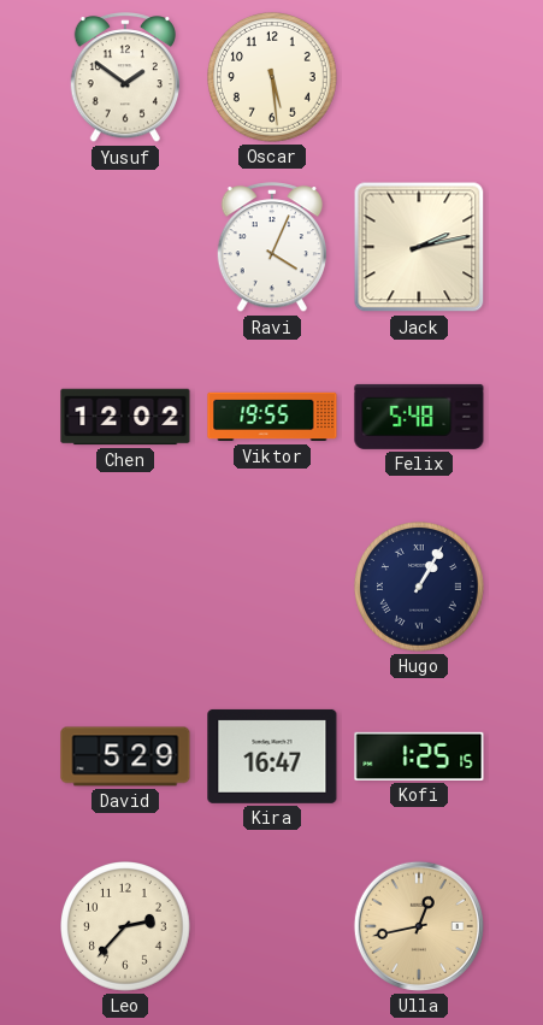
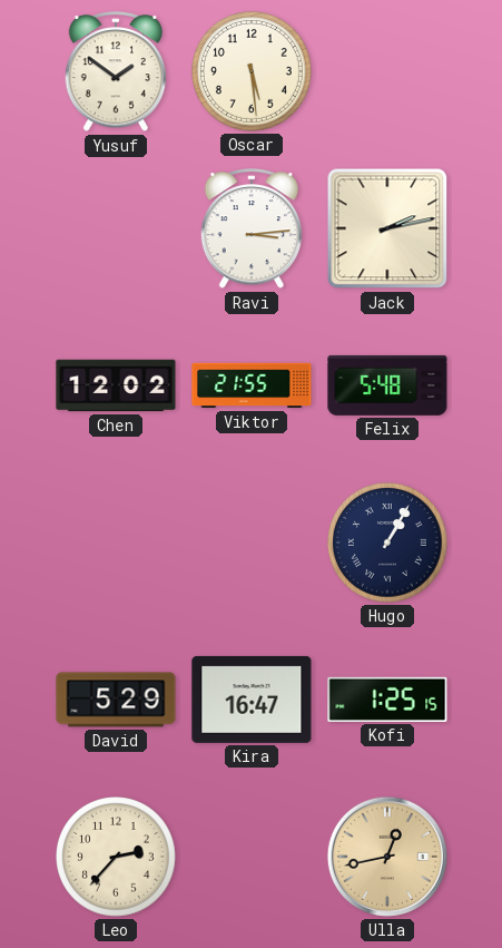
Ravi: 4:04 -> 3:14
Viktor: 19:55 -> 21:55
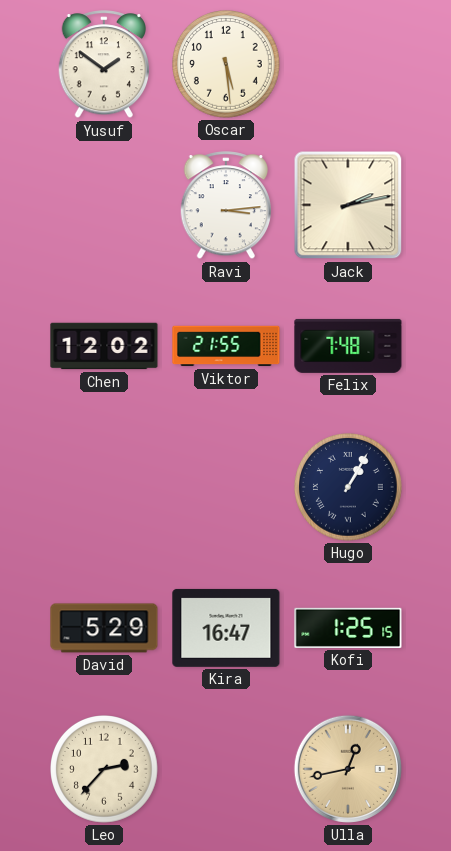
Felix: 5:48 -> 7:48
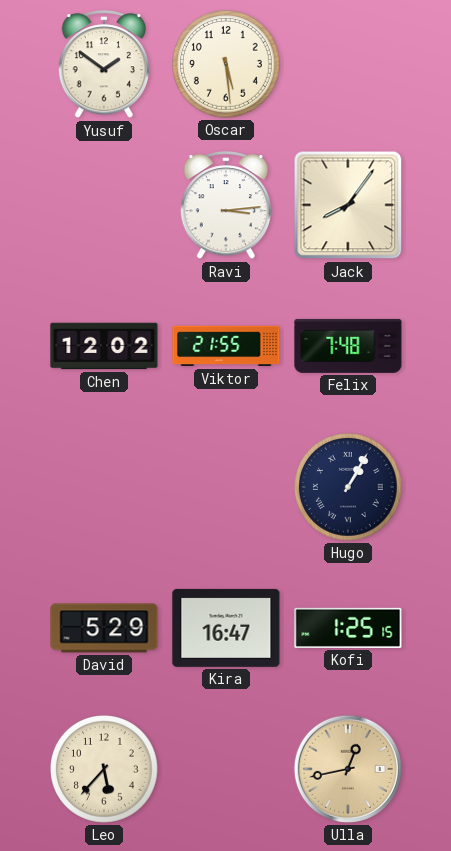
Jack: 2:13 -> 8:06
Leo: 2:37 -> 5:37
